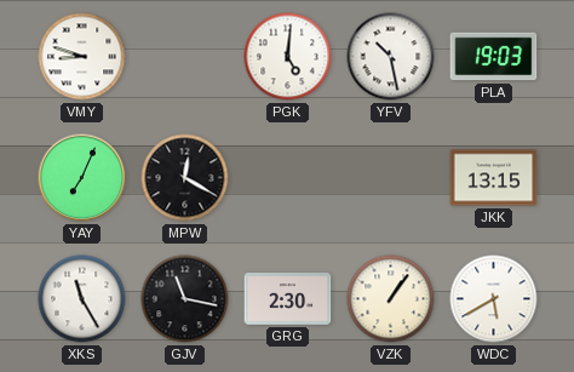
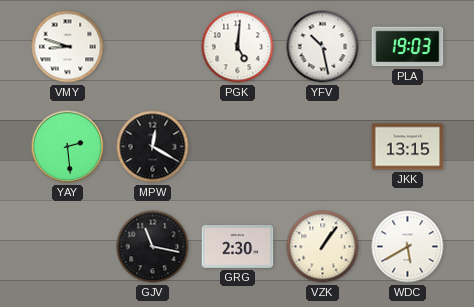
YAY: 7:04 -> 2:29
XKS: 11:25 -> none
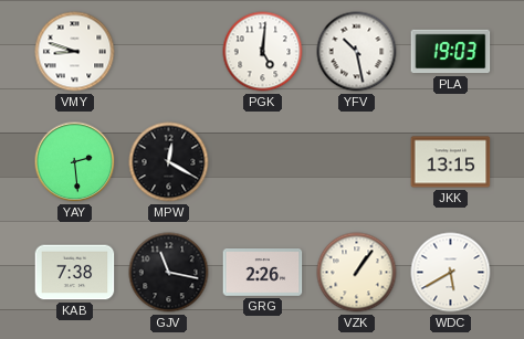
KAB: none -> 7:38
GRG: 2:30 -> 2:26
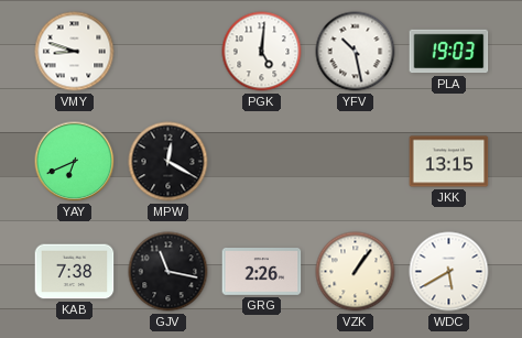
YAY: 2:29 -> 6:41
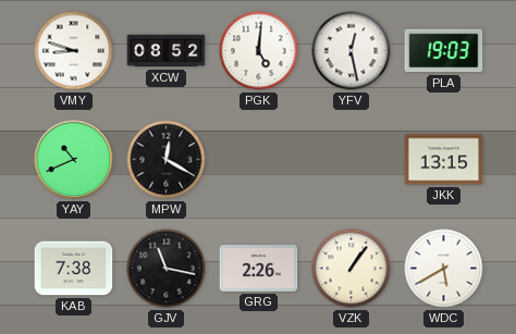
XCW: none -> 08:52
YFV: 10:28 -> 12:28
YAY: 6:41 -> 10:41
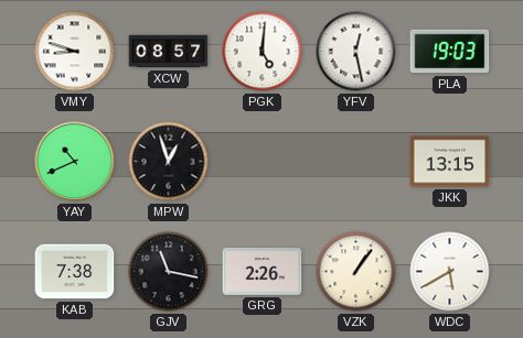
XCW: 08:52 -> 08:57
MPW: 12:20 -> 12:57
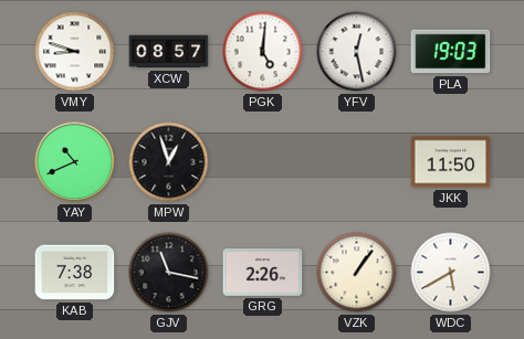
JKK: 13:15 -> 11:50
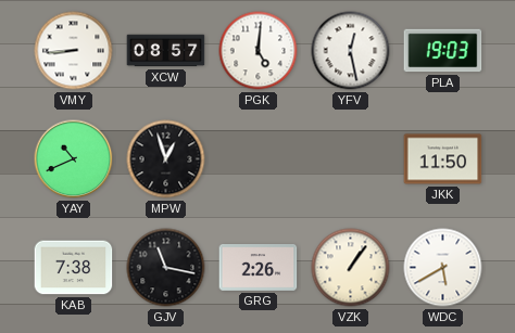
VMY: 8:48 -> 8:44
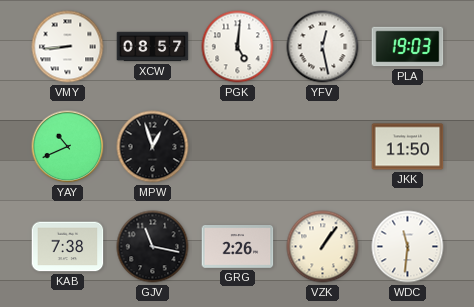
WDC: 5:40 -> 11:31
